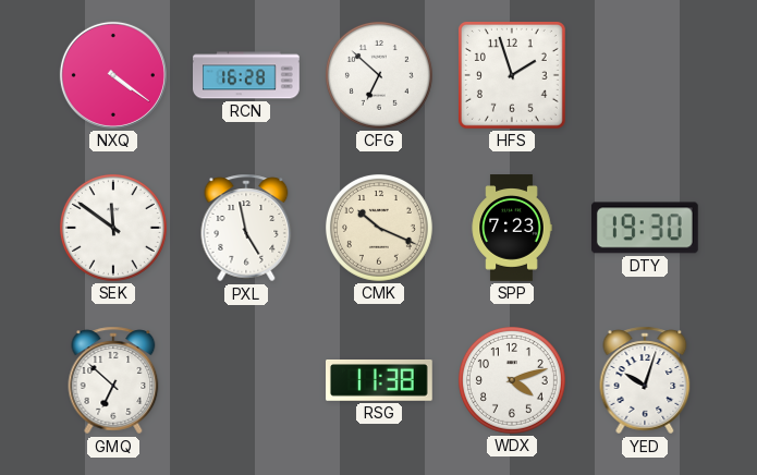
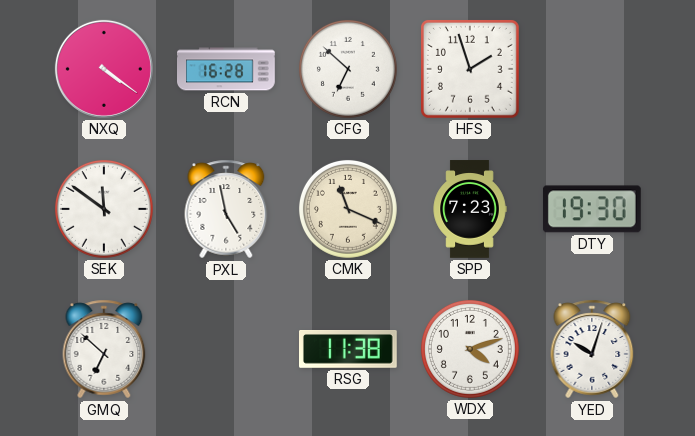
CMK: 10:19 -> 11:19
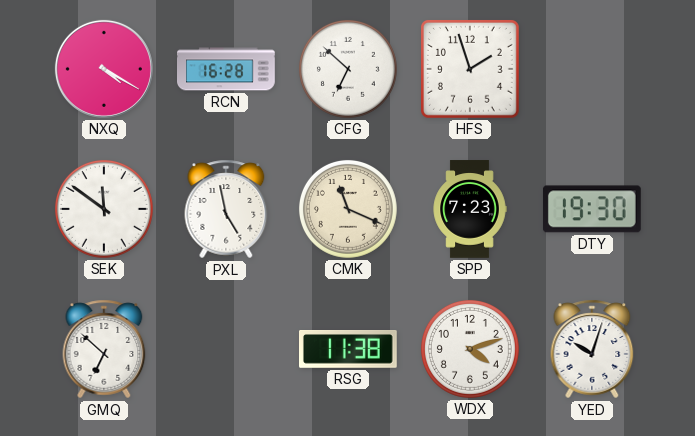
NXQ: 4:21 -> 4:20
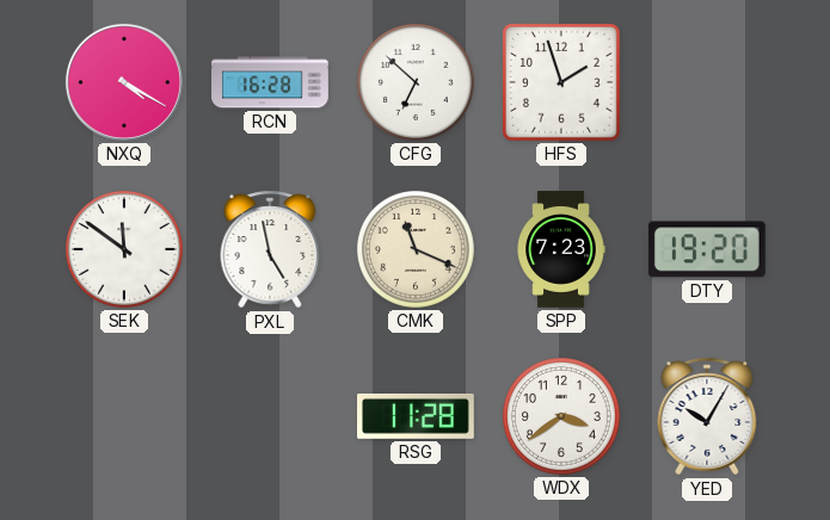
DTY: 19:30 -> 19:20
GMQ: 6:52 -> none
RSG: 11:38 -> 11:28
WDX: 4:12 -> 3:39
YED: 10:03 -> 10:05
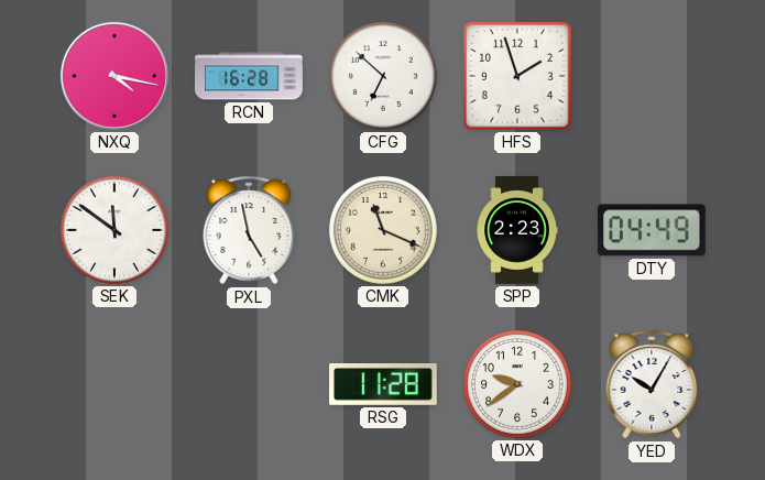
NXQ: 4:20 -> 4:17
SPP: 7:23 -> 2:23
DTY: 19:20 -> 04:49
WDX: 3:39 -> 9:39
